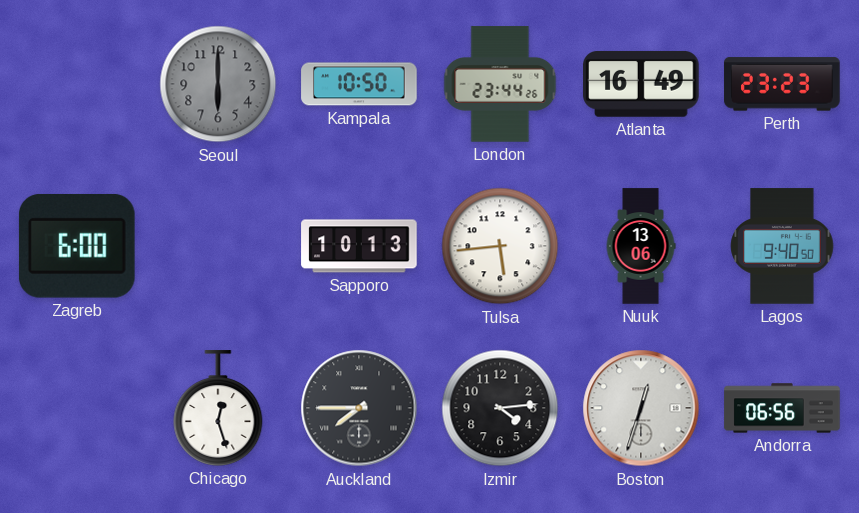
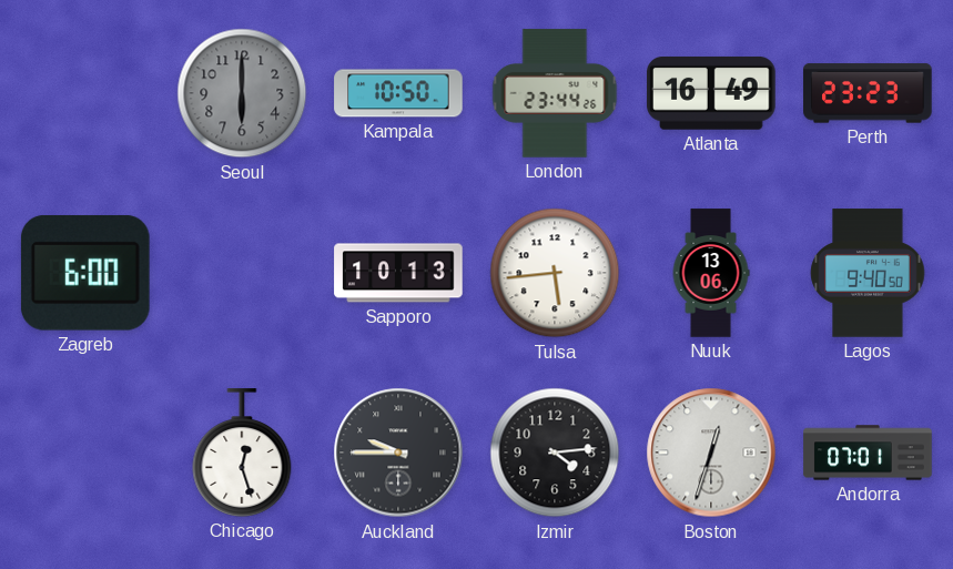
Auckland: 7:45 -> 9:45
Andorra: 06:56 -> 07:01
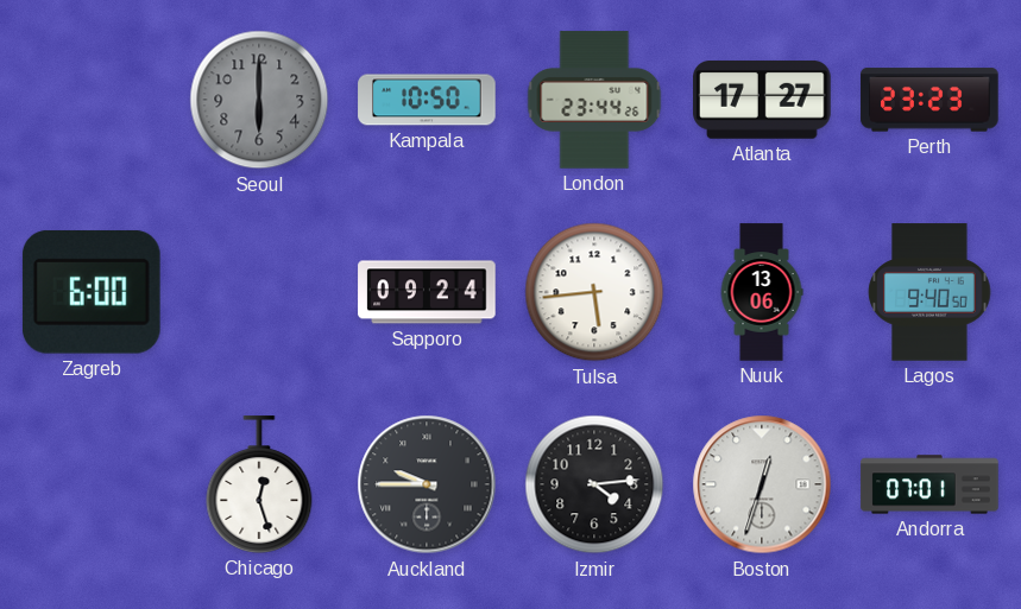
Atlanta: 16:49 -> 17:27
Sapporo: 10:13 -> 09:24
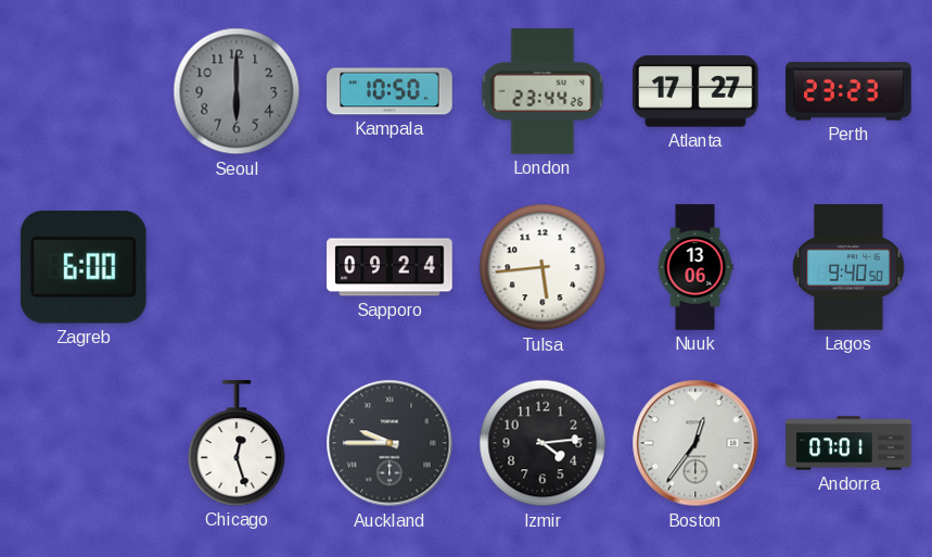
Boston: 12:33 -> 12:36
